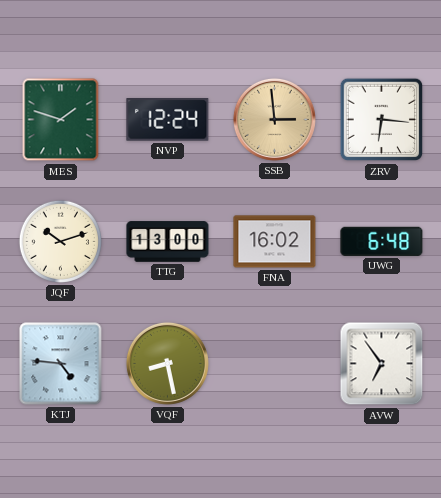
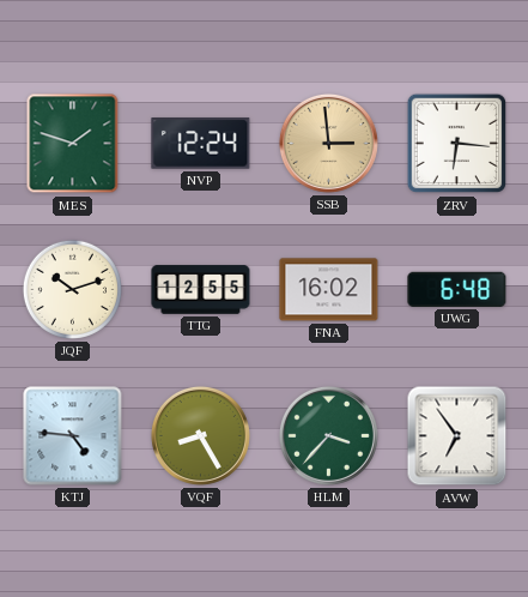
TTG: 13:00 -> 12:55
VQF: 8:28 -> 8:25
HLM: none -> 3:37
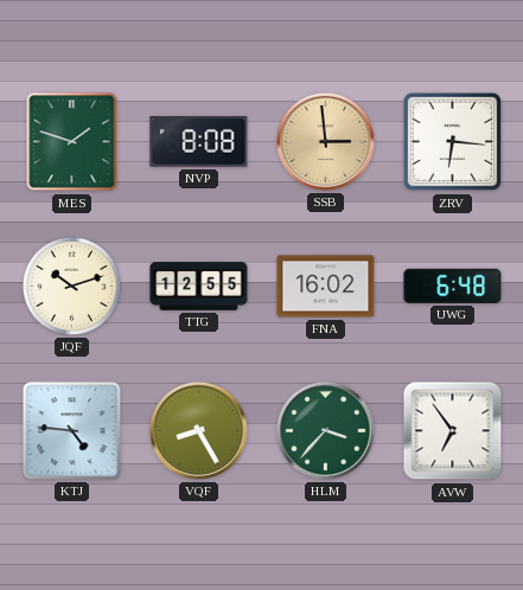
NVP: 12:24 -> 8:08
